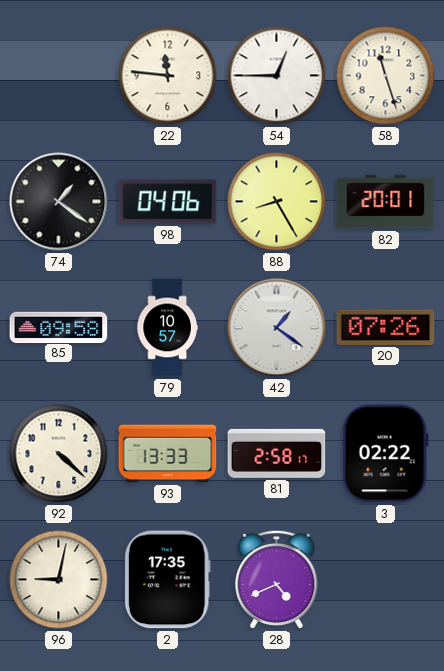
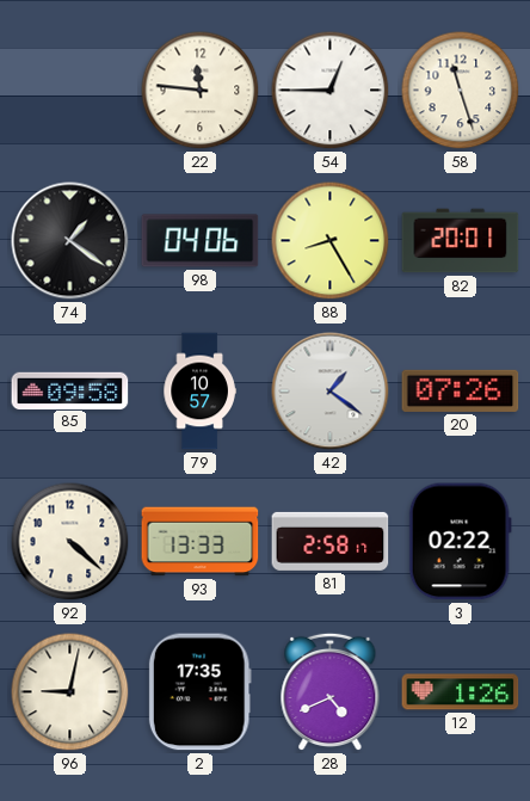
12: none -> 1:26
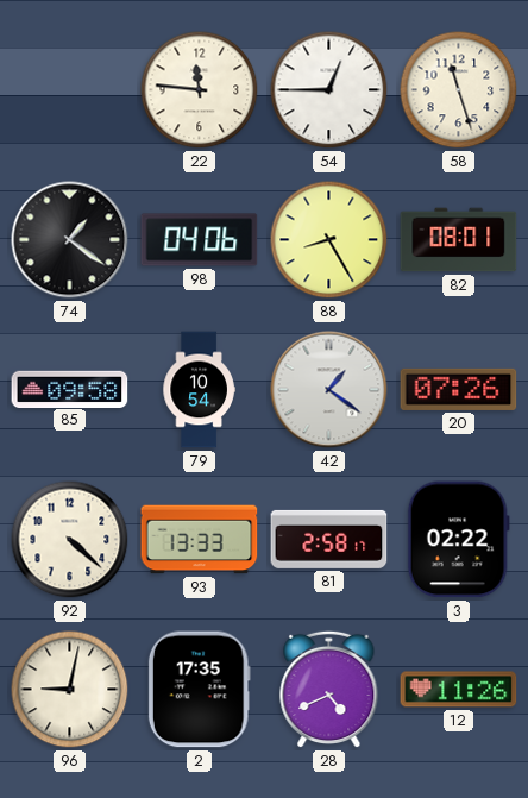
82: 20:01 -> 08:01
79: 10:57 -> 10:54
12: 1:26 -> 11:26
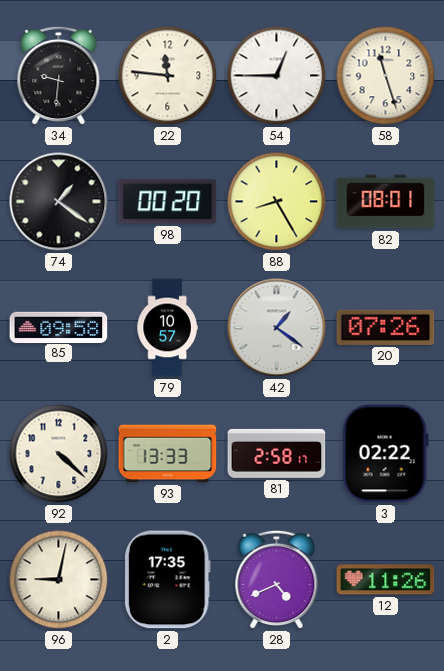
34: none -> 9:31
98: 04:06 -> 00:20
79: 10:54 -> 10:57
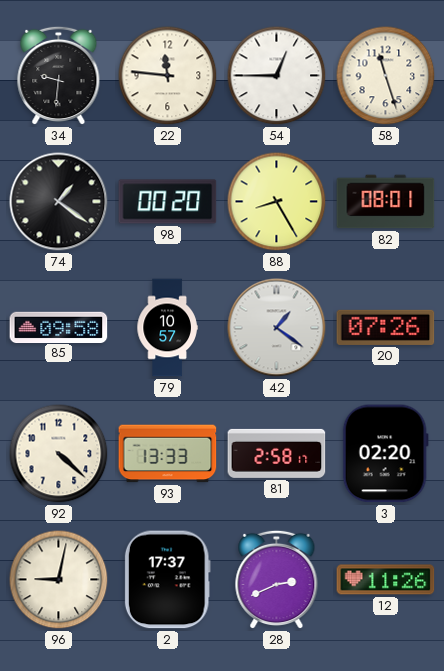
3: 02:22 -> 02:20
2: 17:35 -> 17:37
28: 4:41 -> 2:41
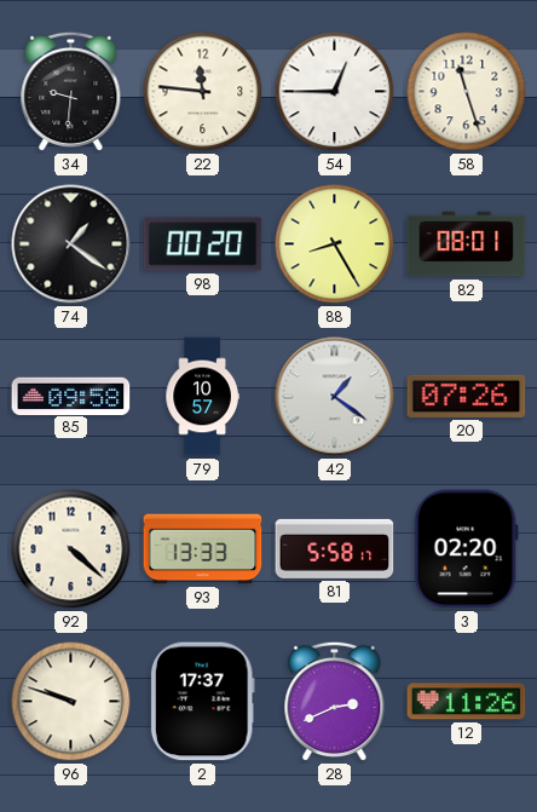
81: 2:58 -> 5:58
96: 9:02 -> 9:48
